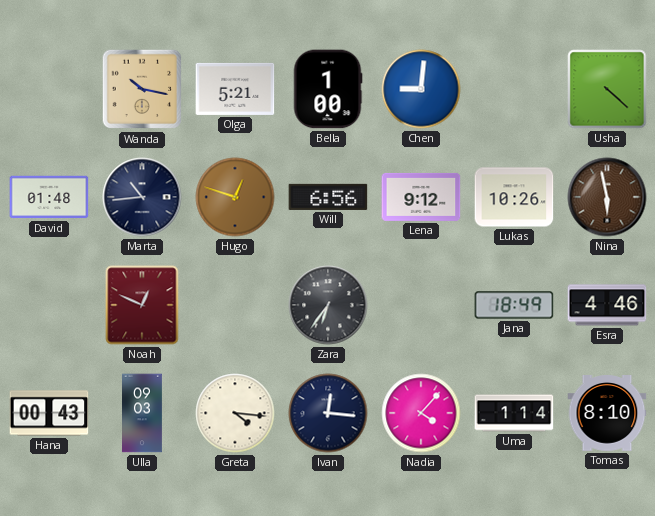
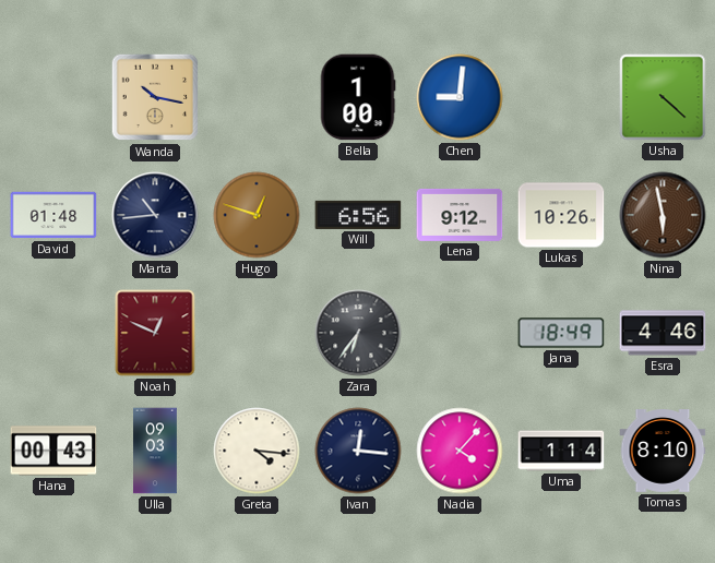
Olga: 5:21 -> none
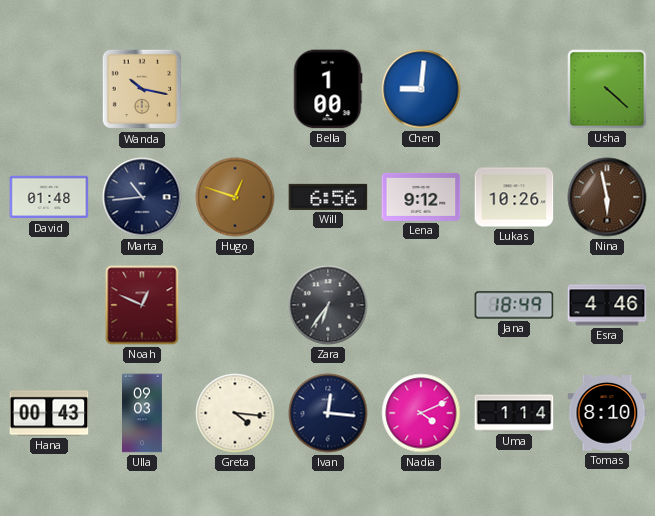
Nadia: 4:07 -> 4:11
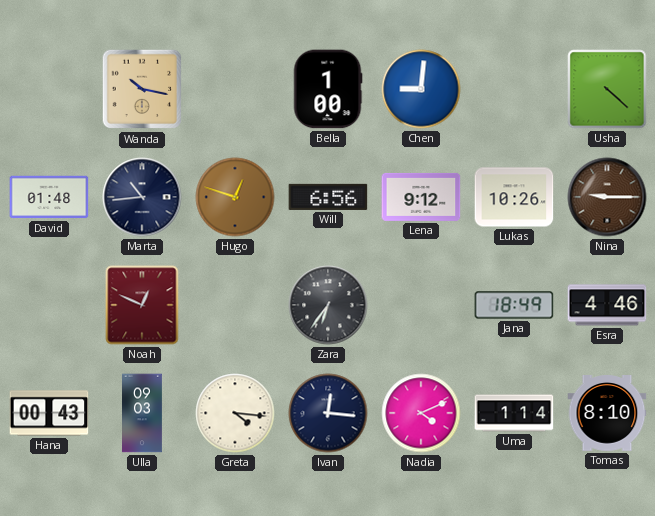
Nina: 5:58 -> 9:15
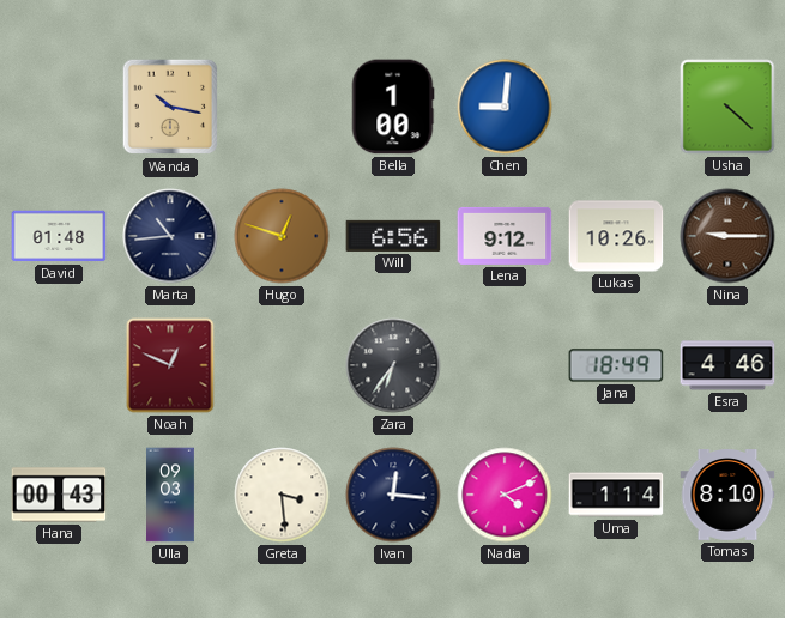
Greta: 4:16 -> 3:29
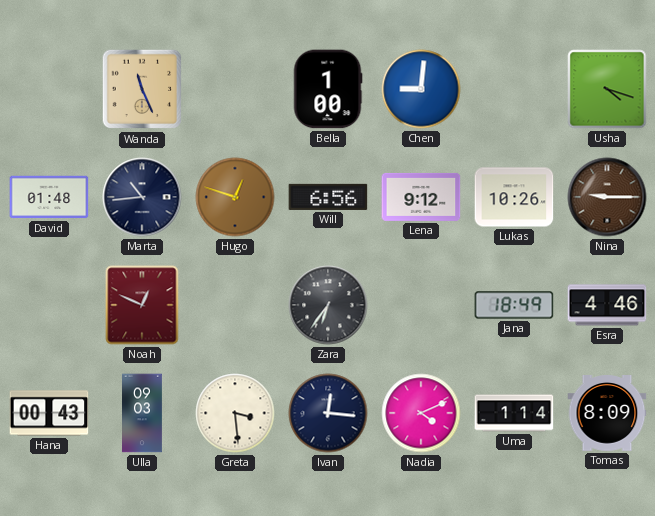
Wanda: 10:17 -> 11:26
Usha: 4:22 -> 4:18
Tomas: 8:10 -> 8:09
